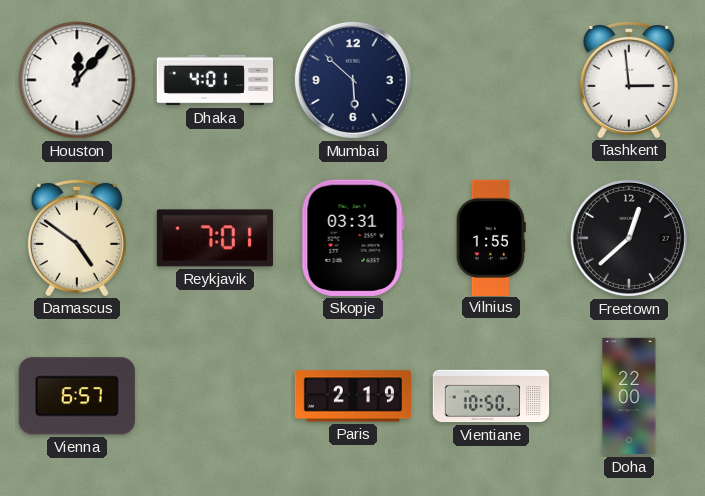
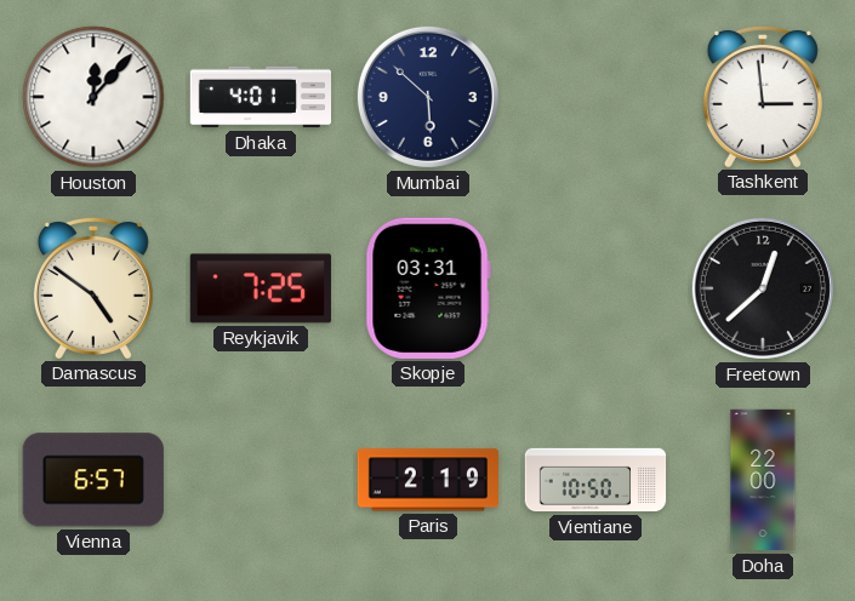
Reykjavik: 7:01 -> 7:25
Vilnius: 1:55 -> none
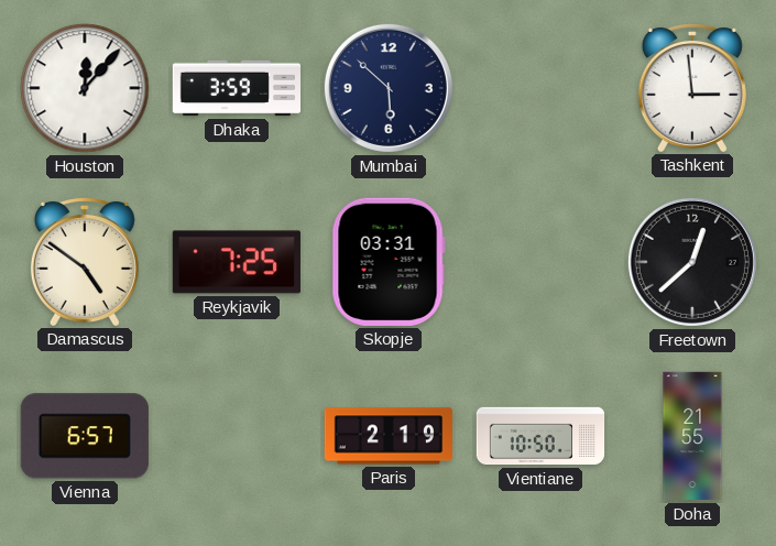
Dhaka: 4:01 -> 3:59
Doha: 22:00 -> 21:55
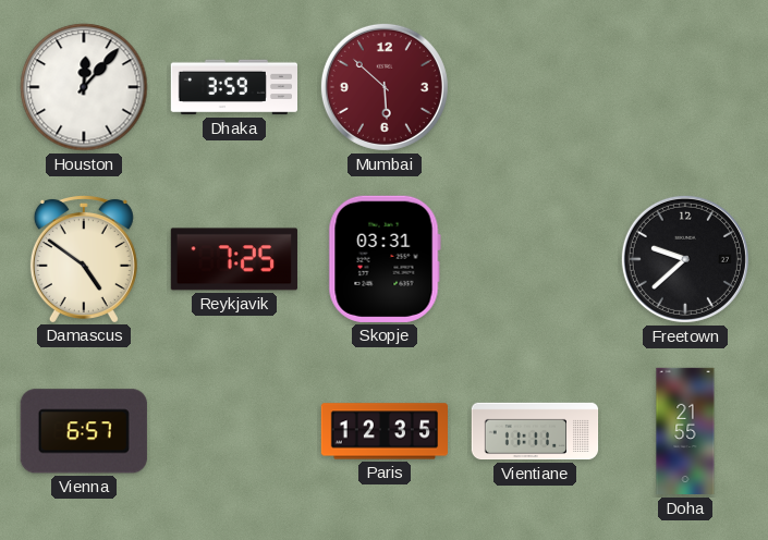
Mumbai dial: navy -> burgundy
Tashkent: 2:59 -> none
Freetown: 12:38 -> 9:38
Paris: 2:19 -> 12:35
Vientiane: 10:50 -> 11:11
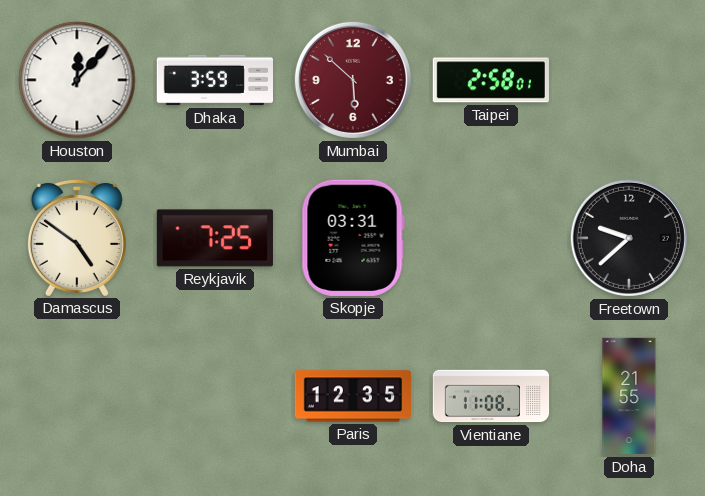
Taipei: none -> 2:58
Vienna: 6:57 -> none
Vientiane: 11:11 -> 11:08
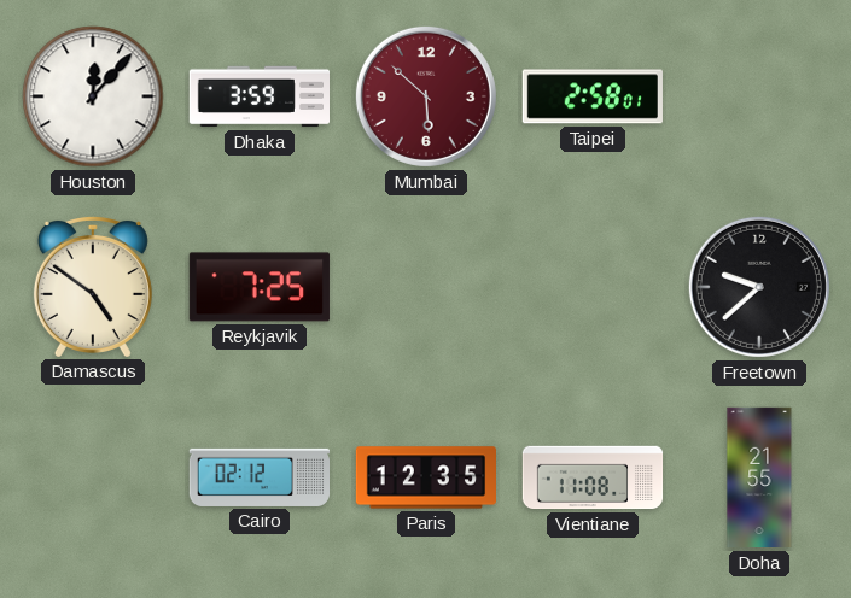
Skopje: 03:31 -> none
Cairo: none -> 02:12
